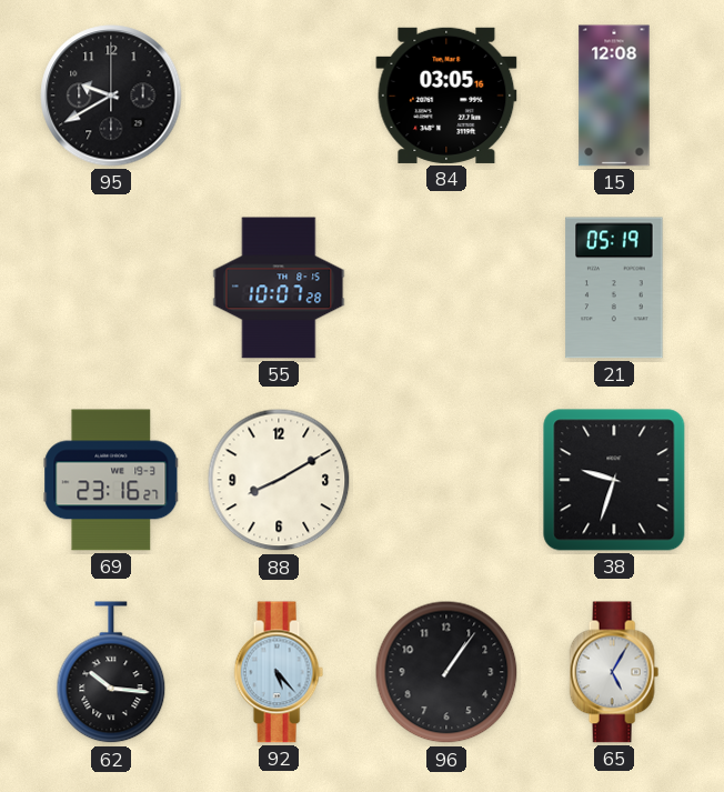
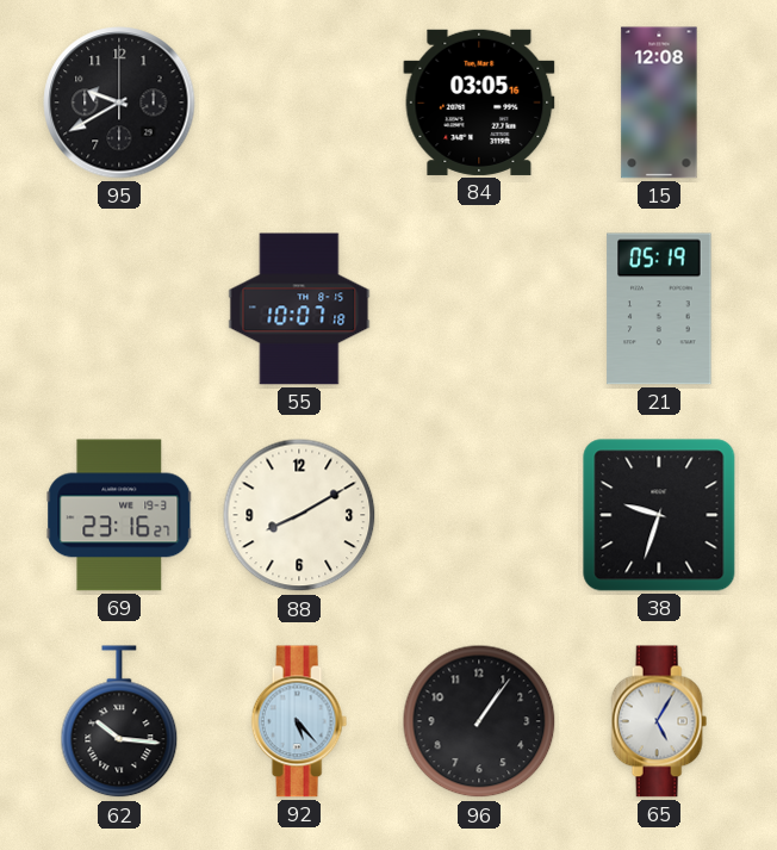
55: 10:07:28 -> 10:07:18
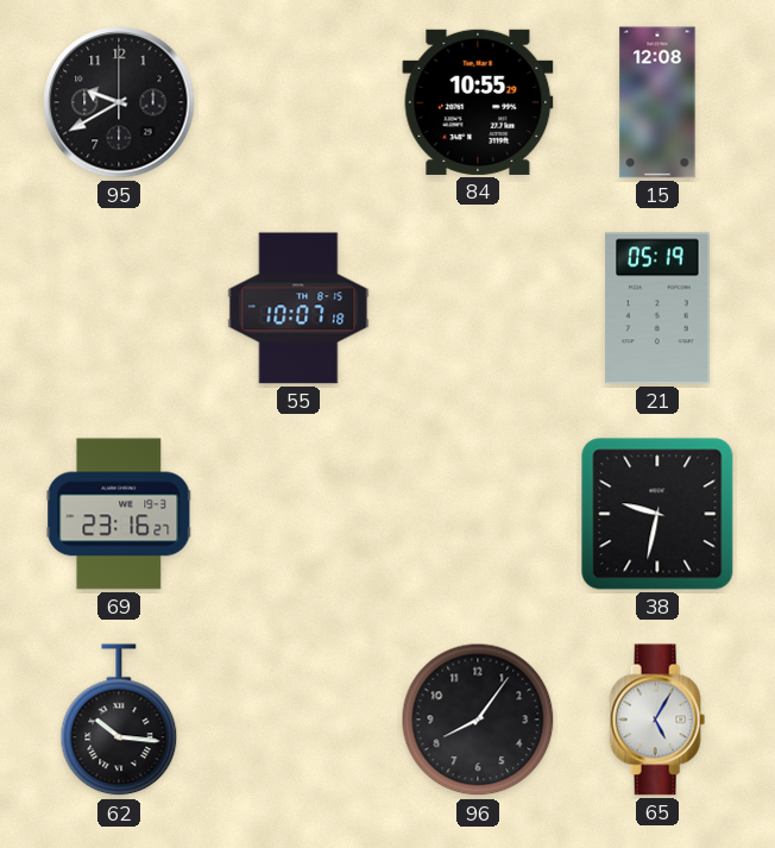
84: 03:05 -> 10:55
88: 8:10 -> none
38: 9:33 -> 9:32
92: 5:23 -> none
96: 1:06 -> 8:06
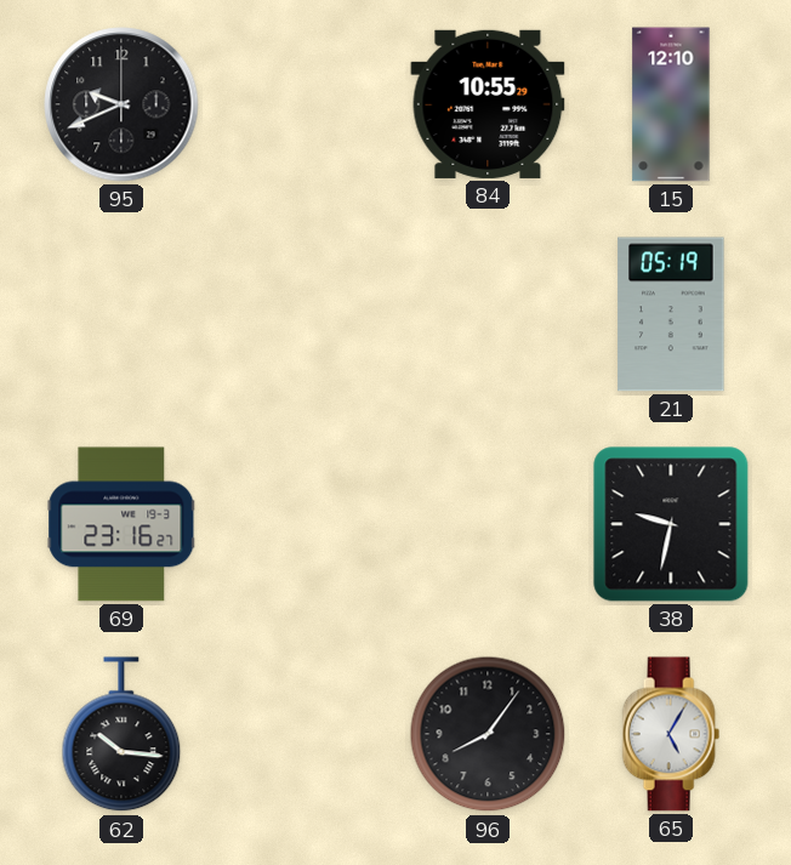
95: 9:40 -> 9:41
15: 12:08 -> 12:10
55: 10:07 -> none
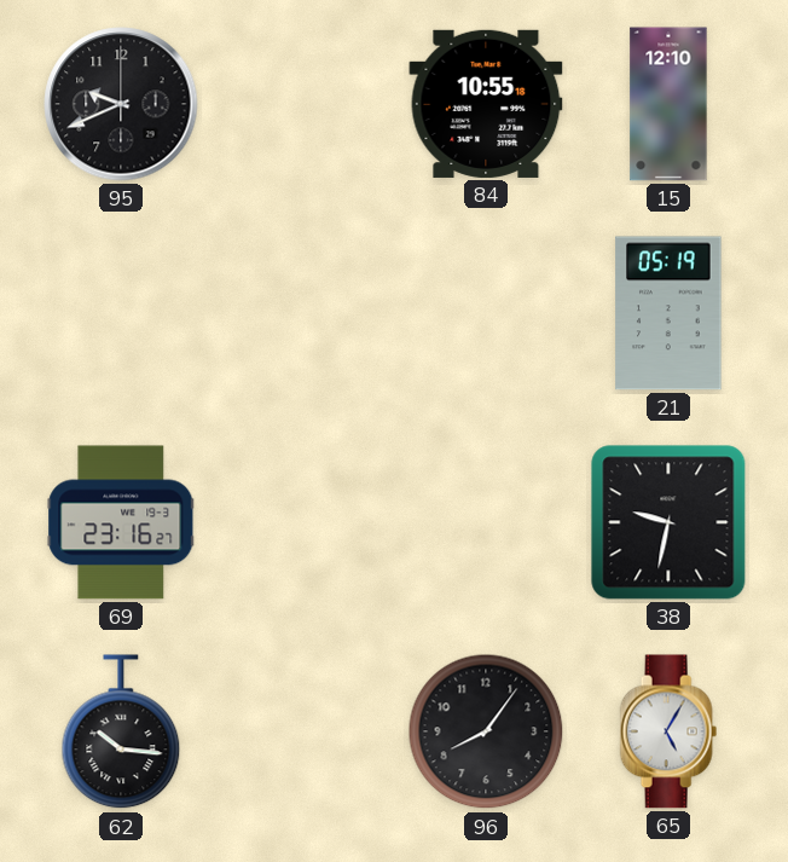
84: 10:55:29 -> 10:55:18
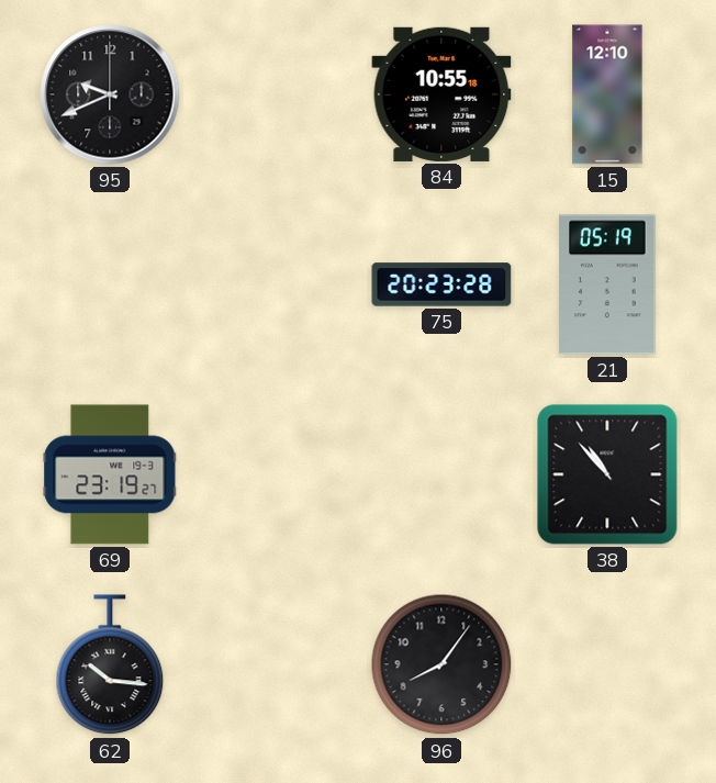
75: none -> 20:23
69: 23:16 -> 23:19
38: 9:32 -> 10:53
65: 5:05 -> none
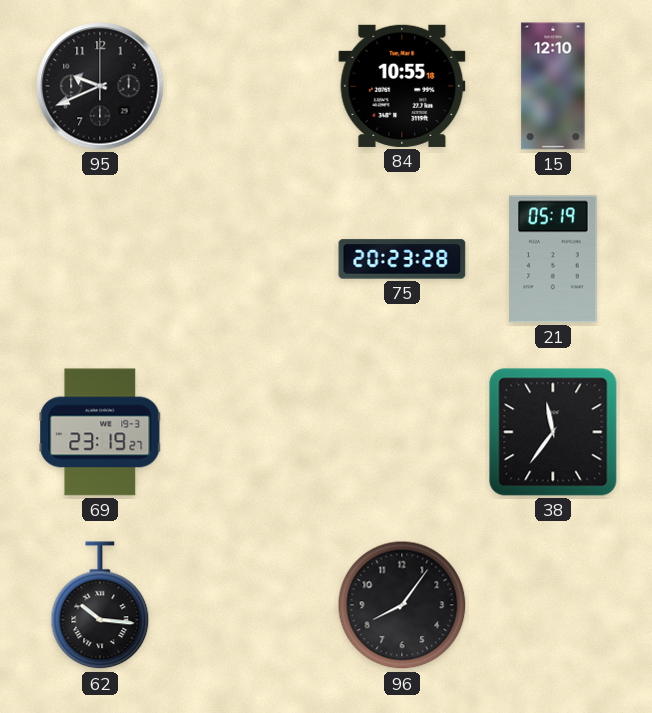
38: 10:53 -> 11:36
